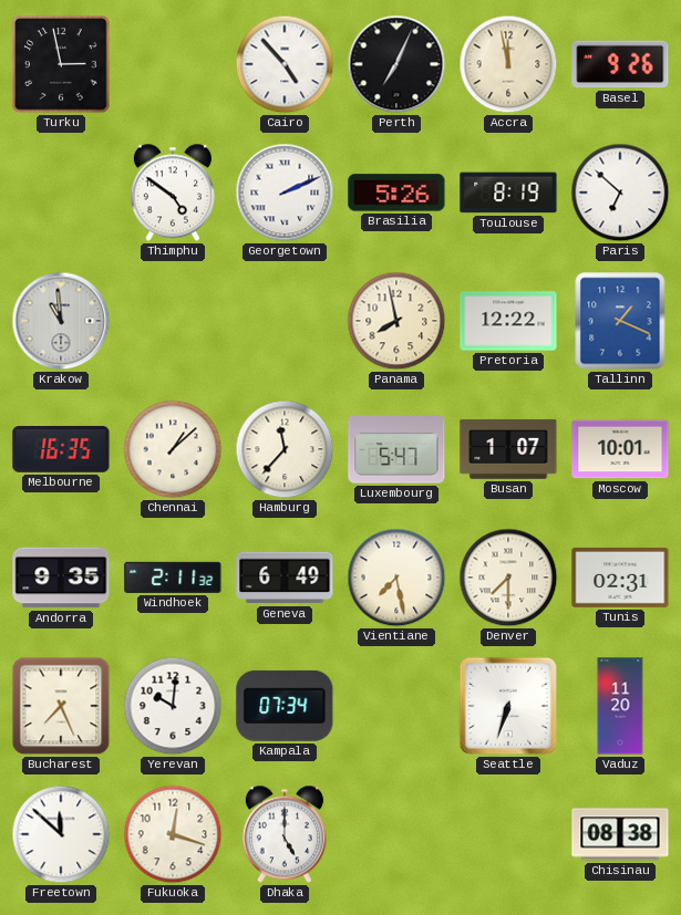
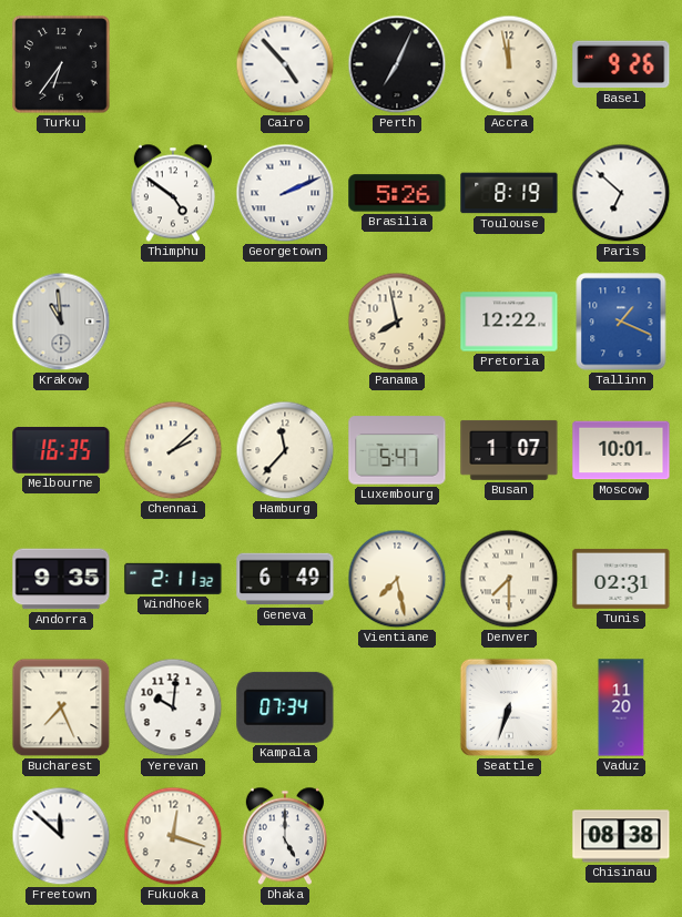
Turku: 2:58 -> 6:36
Chennai: 1:08 -> 2:08
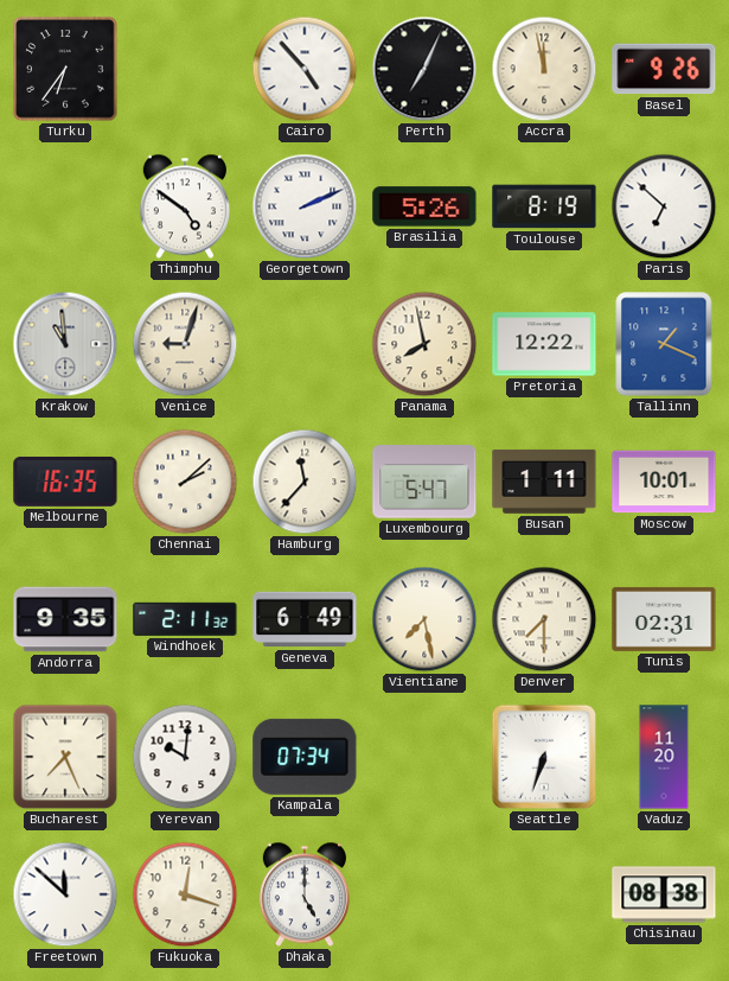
Venice: none -> 9:03
Busan: 1:07 -> 1:11
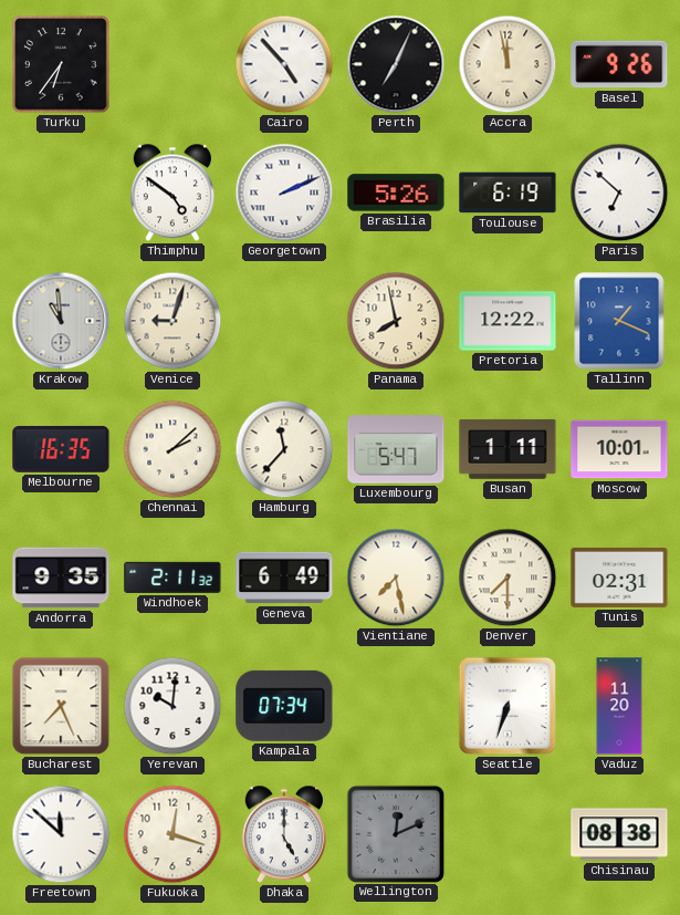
Toulouse: 8:19 -> 6:19
Wellington: none -> 12:11
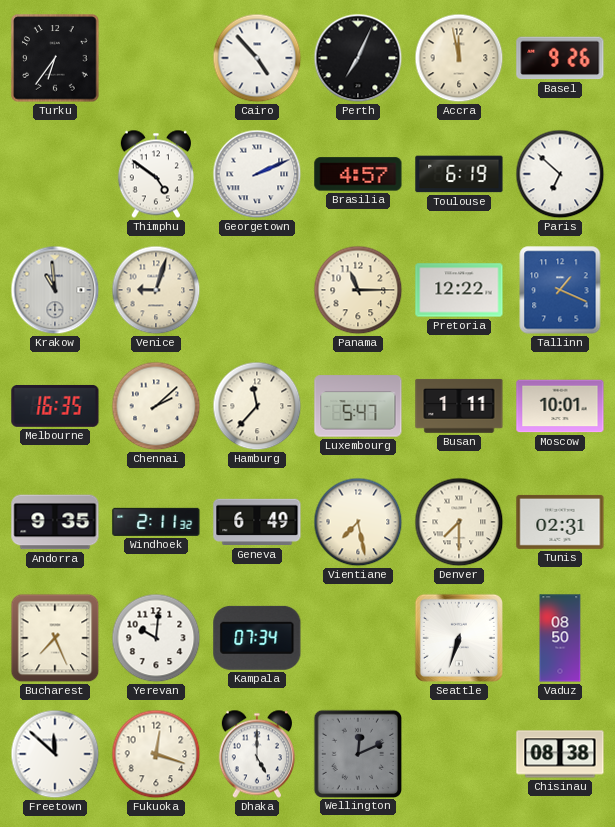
Brasilia: 5:26 -> 4:57
Panama: 7:58 -> 11:15
Vaduz: 11:20 -> 08:50
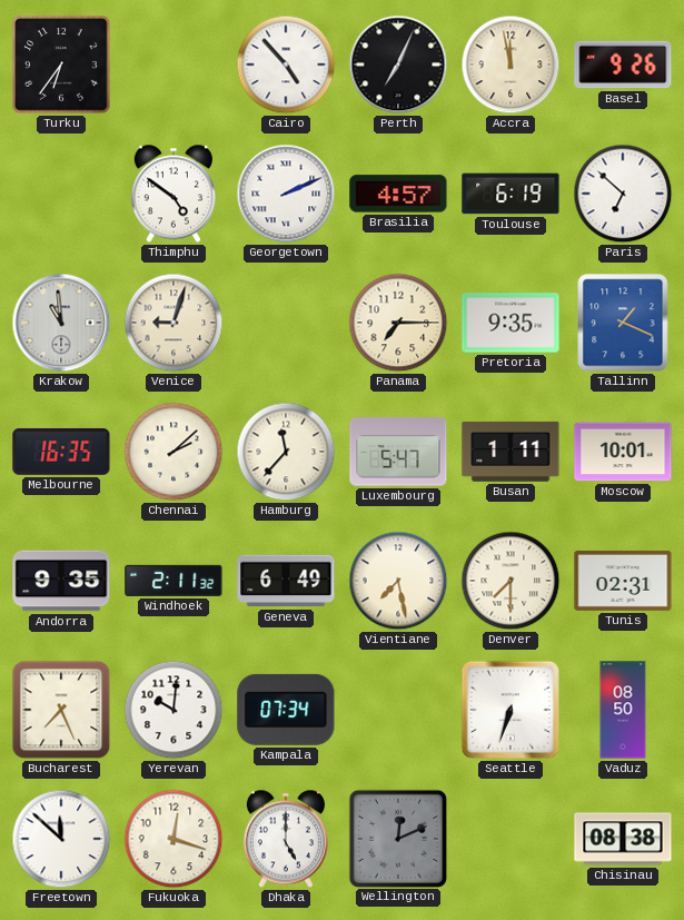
Panama: 11:15 -> 7:15
Pretoria: 12:22 -> 9:35
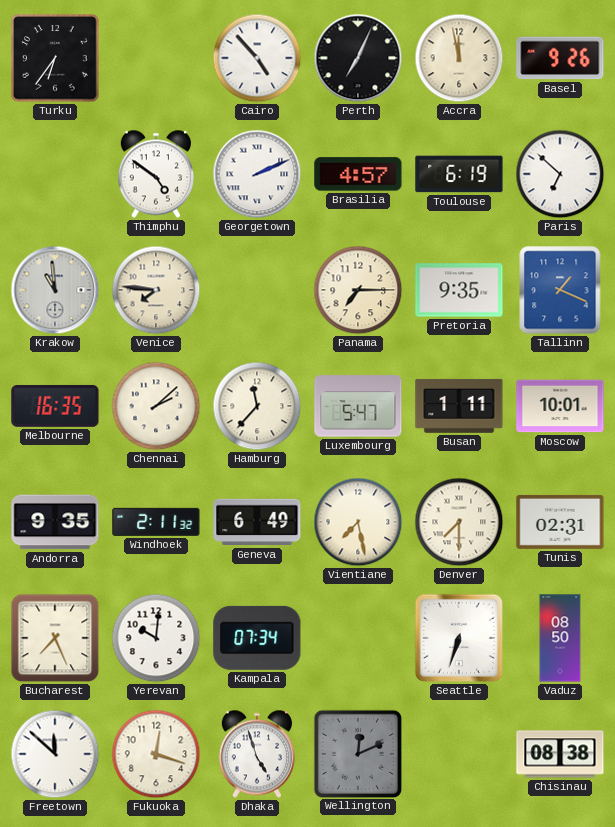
Venice: 9:03 -> 7:46
Dhaka: 5:00 -> 4:57
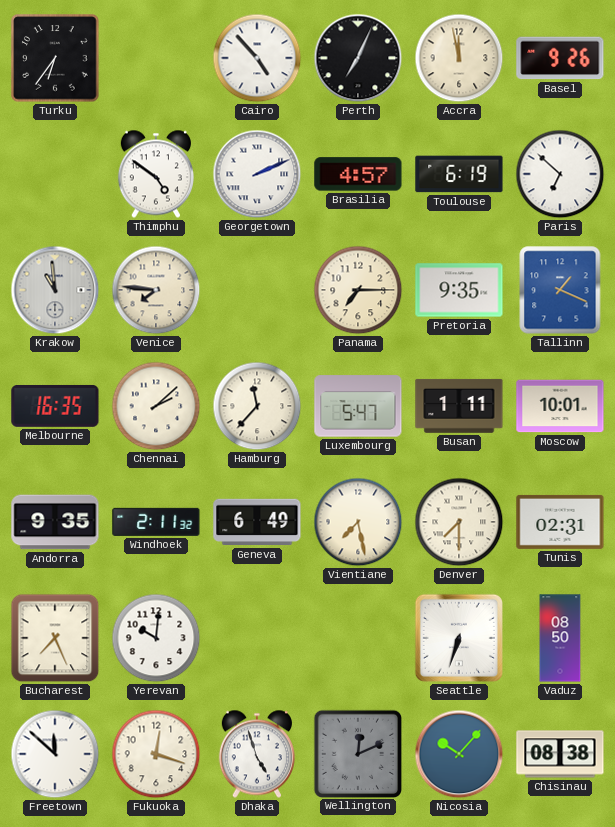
Kampala: 07:34 -> none
Nicosia: none -> 10:07
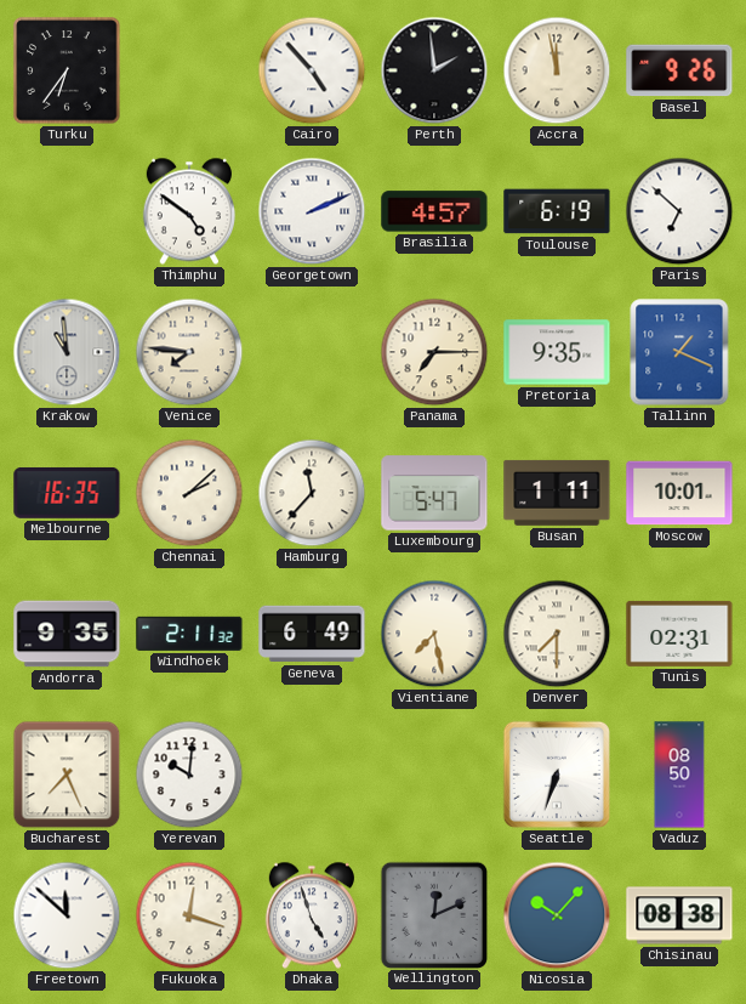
Perth: 7:04 -> 1:59
